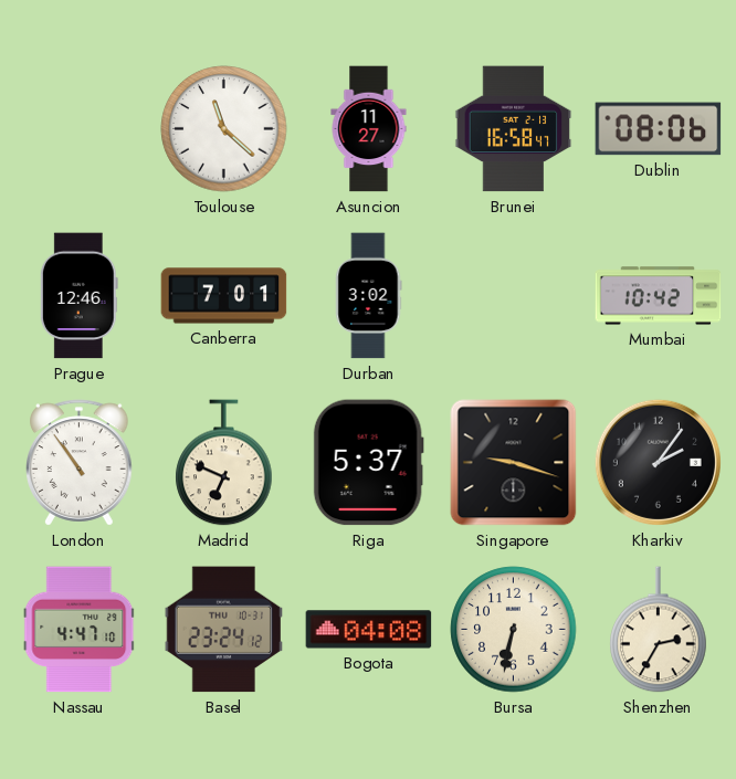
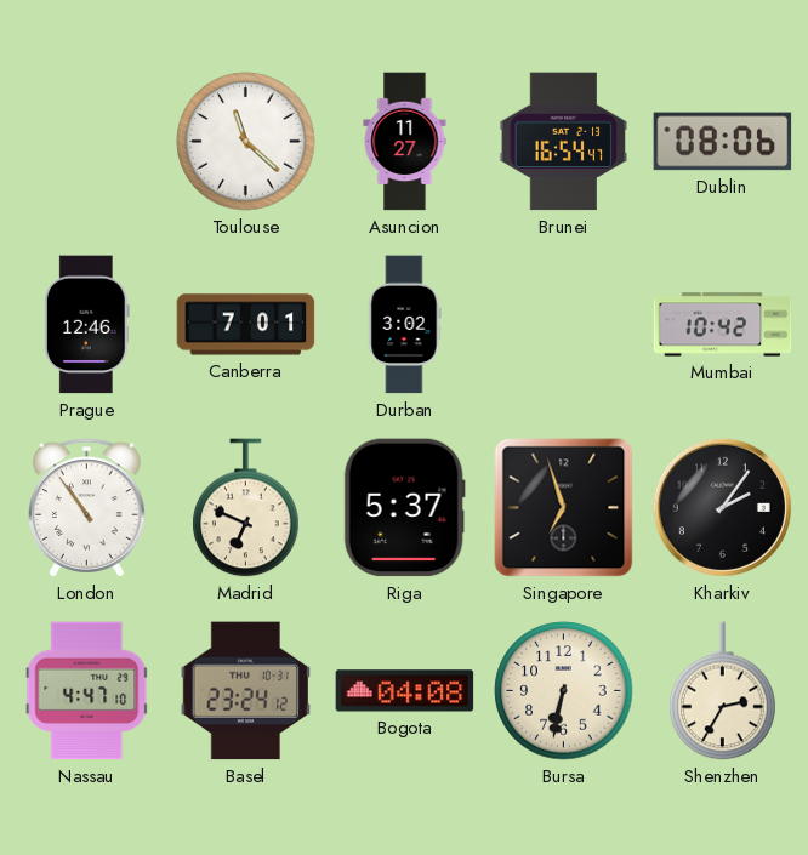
Brunei: 16:58 -> 16:54
Singapore: 9:18 -> 6:57
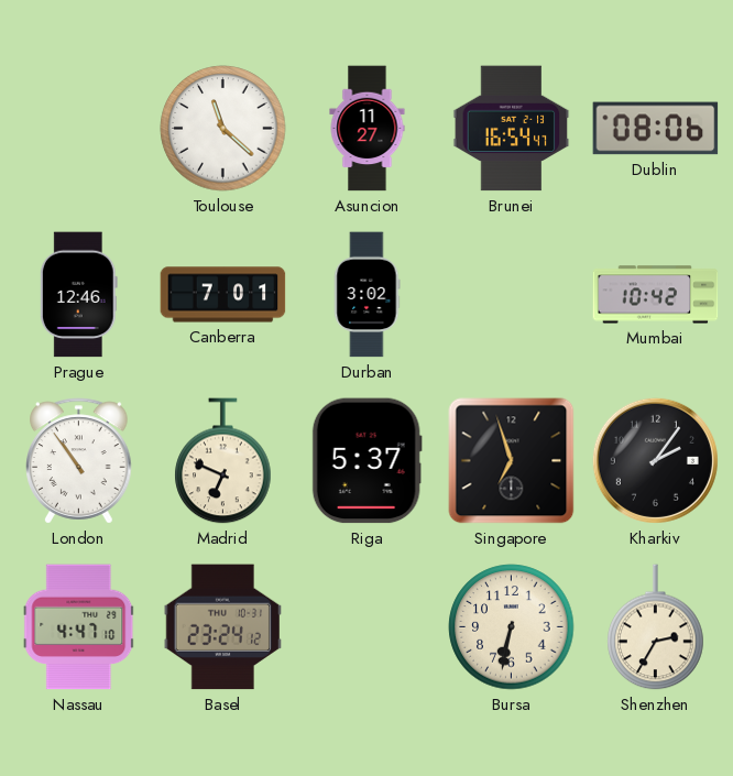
Bogota: 04:08 -> none
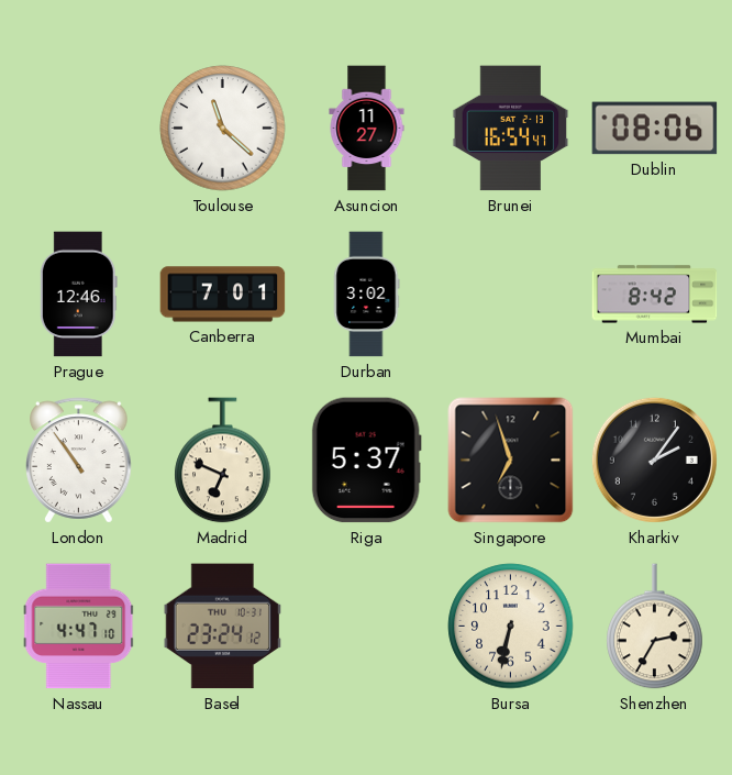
Mumbai: 10:42 -> 8:42
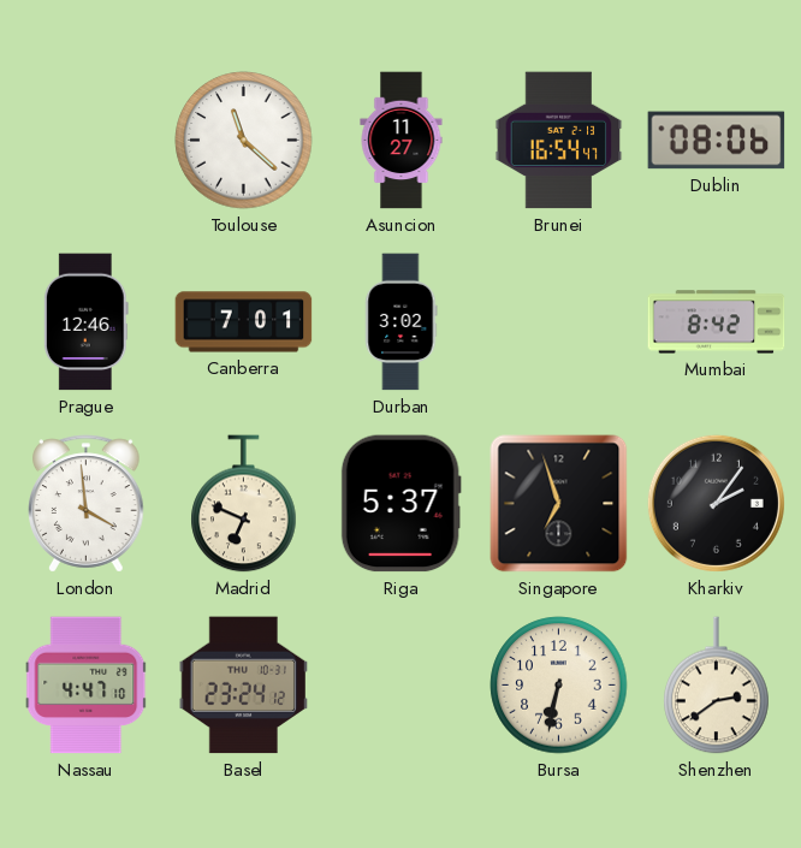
London: 10:54 -> 3:59
Shenzhen: 2:35 -> 2:39
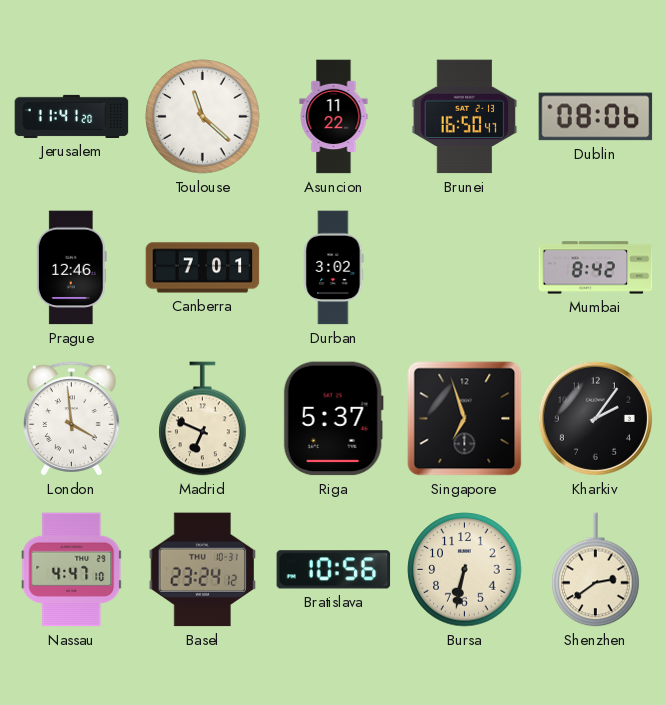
Jerusalem: none -> 11:41
Asuncion: 11:27 -> 11:22
Brunei: 16:54 -> 16:50
Bratislava: none -> 10:56
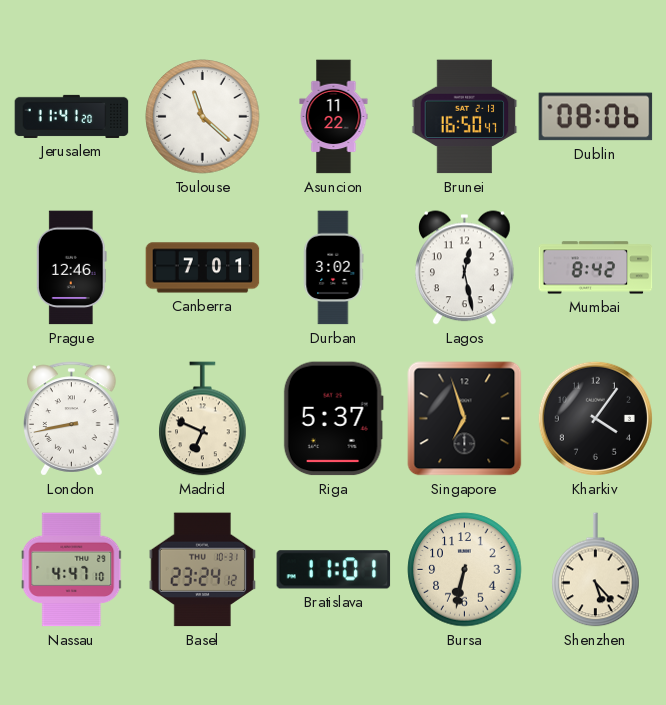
Lagos: none -> 12:28
London: 3:59 -> 8:43
Kharkiv: 2:06 -> 4:06
Bratislava: 10:56 -> 11:01
Shenzhen: 2:39 -> 5:23
